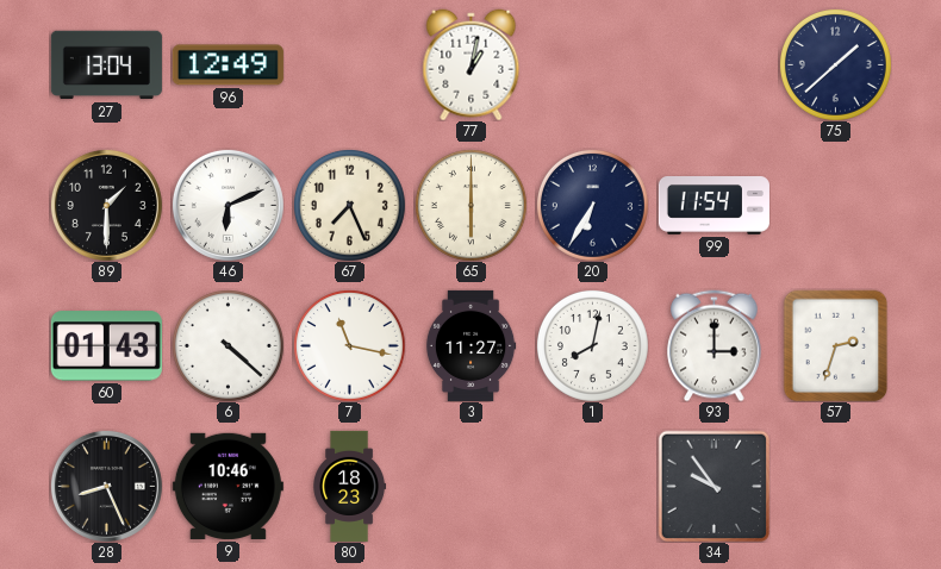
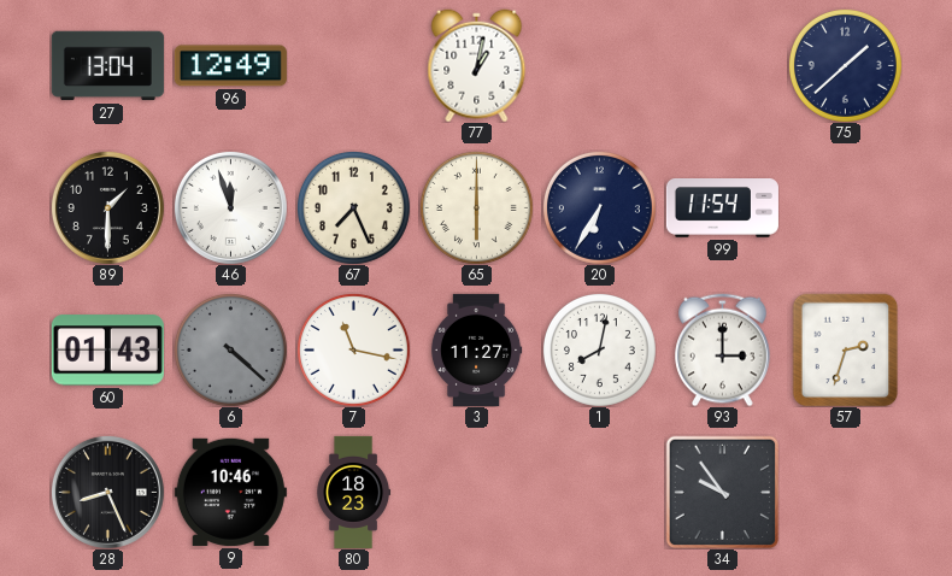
46: 6:11 -> 11:57
6 dial: white -> grey
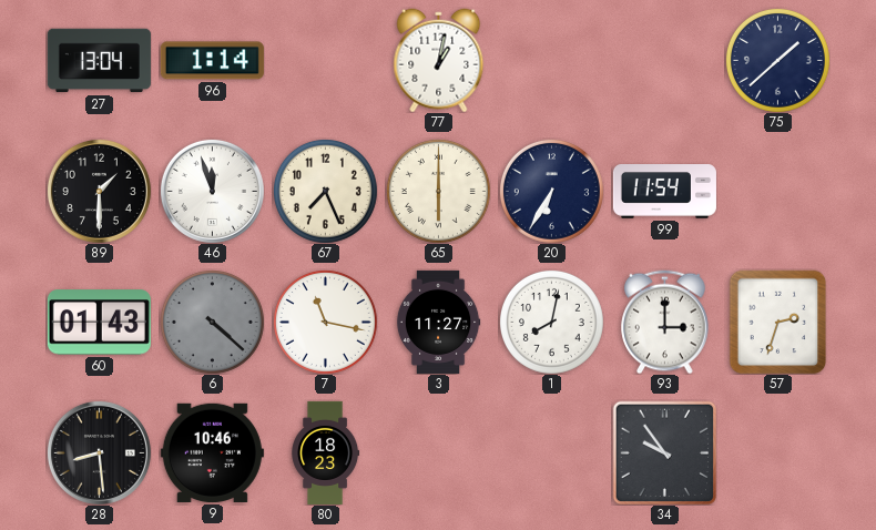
96: 12:49 -> 1:14
28: 8:26 -> 8:29
